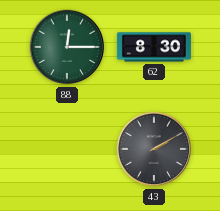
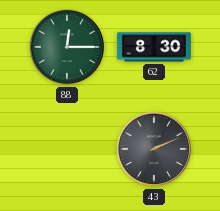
43: 2:10 -> 2:11
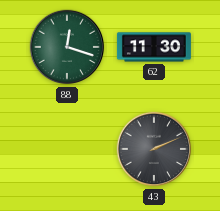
88: 12:15 -> 12:18
62: 8:30 -> 11:30
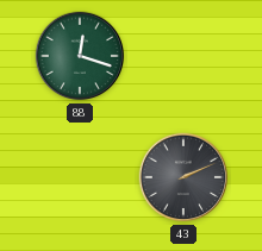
62: 11:30 -> none
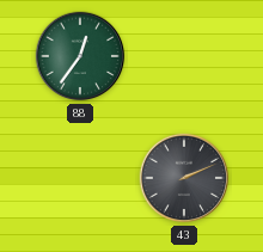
88: 12:18 -> 12:36
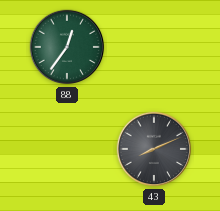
43: 2:11 -> 8:11
